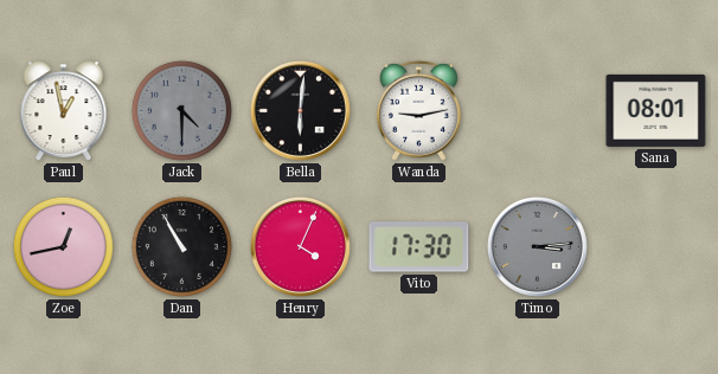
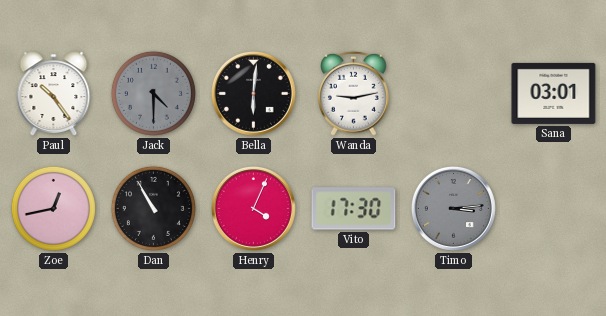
Paul: 12:58 -> 10:24
Sana: 08:01 -> 03:01
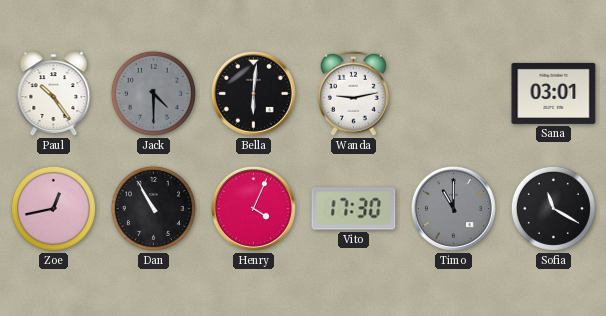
Timo: 3:14 -> 11:00
Sofia: none -> 11:20
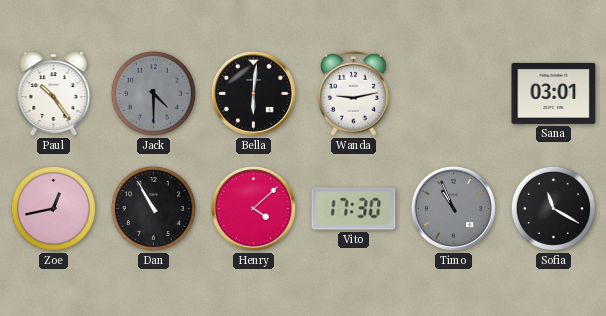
Henry: 4:04 -> 4:08
Timo: 11:00 -> 10:56
